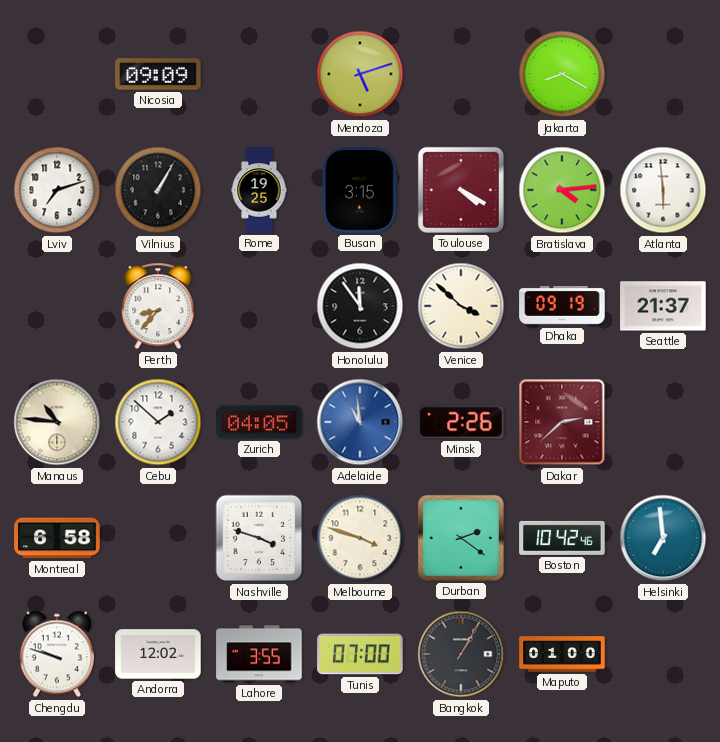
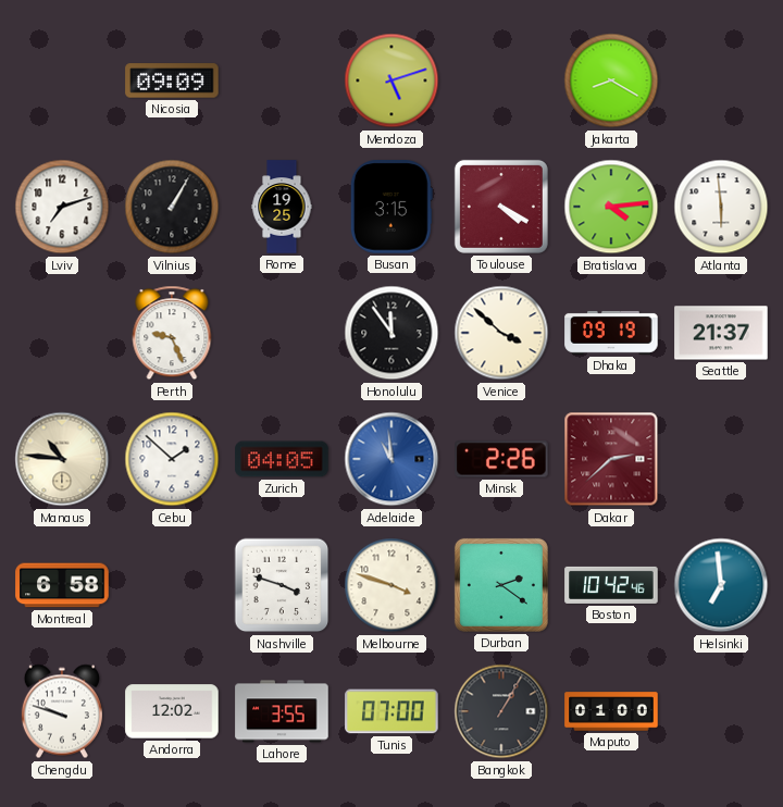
Perth: 8:37 -> 9:26
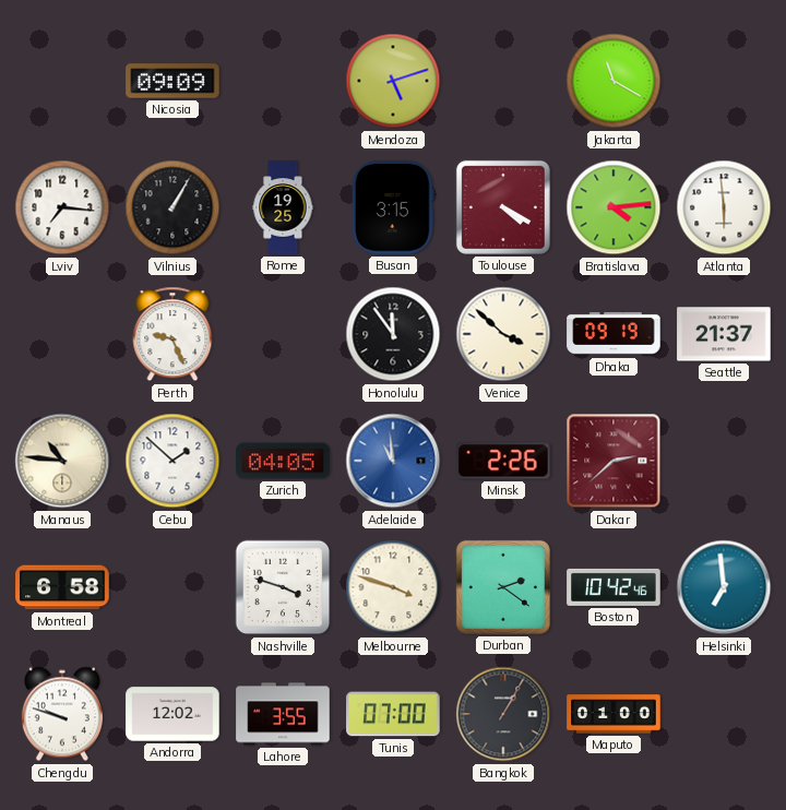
Jakarta: 8:20 -> 11:20
Lviv: 7:12 -> 7:16
